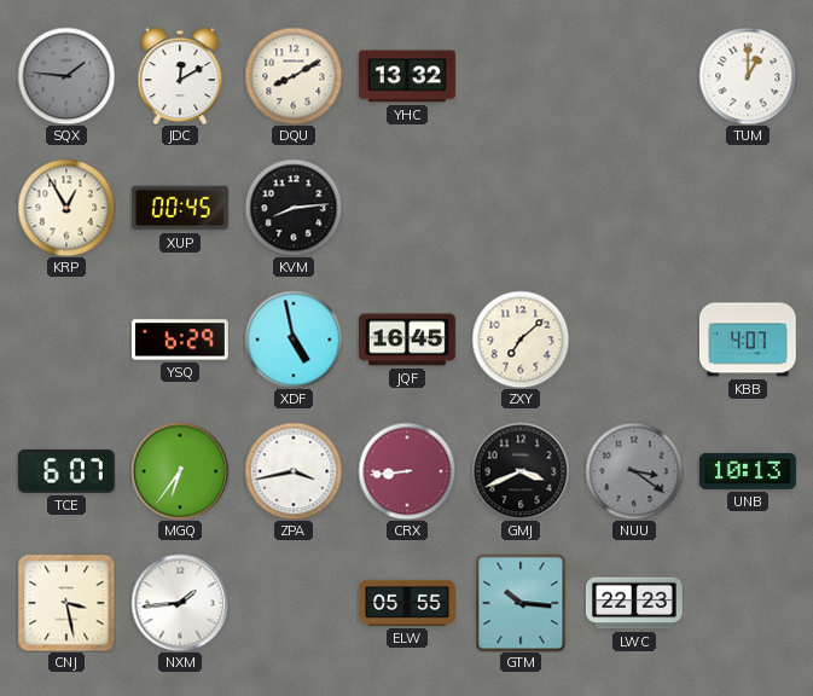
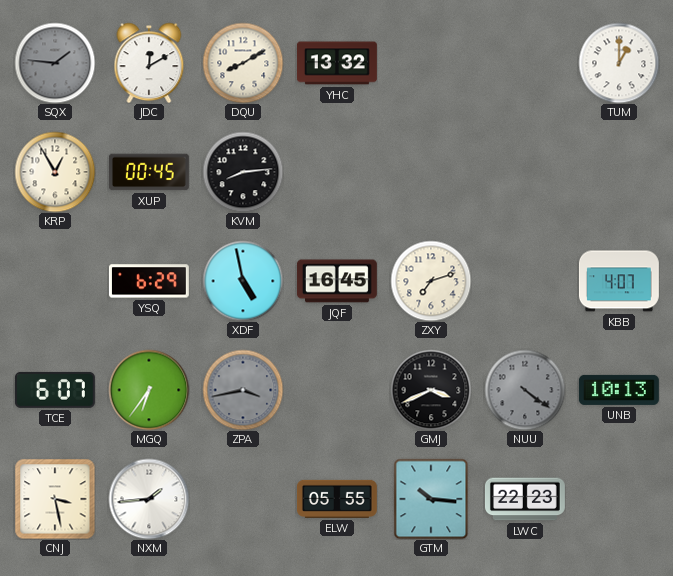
ZXY: 7:08 -> 7:12
ZPA dial: white -> grey
CRX: 8:44 -> none
NUU: 3:21 -> 4:21
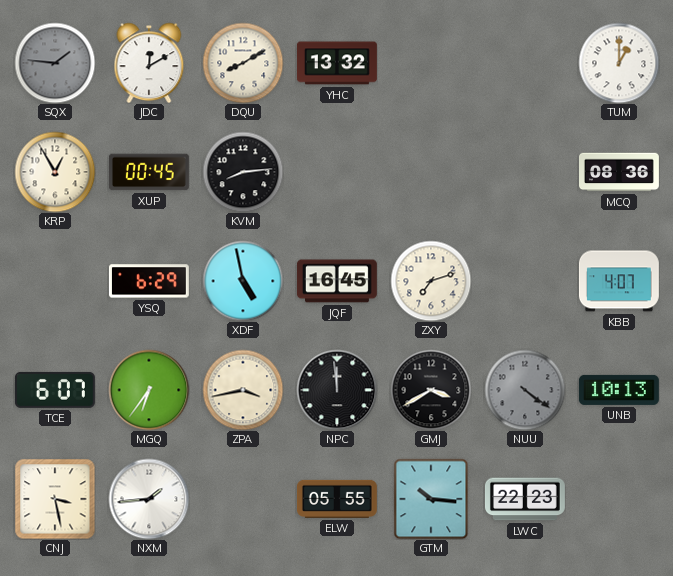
MCQ: none -> 08:36
ZPA dial: grey -> cream
NPC: none -> 11:59
GMJ: 3:41 -> 3:40
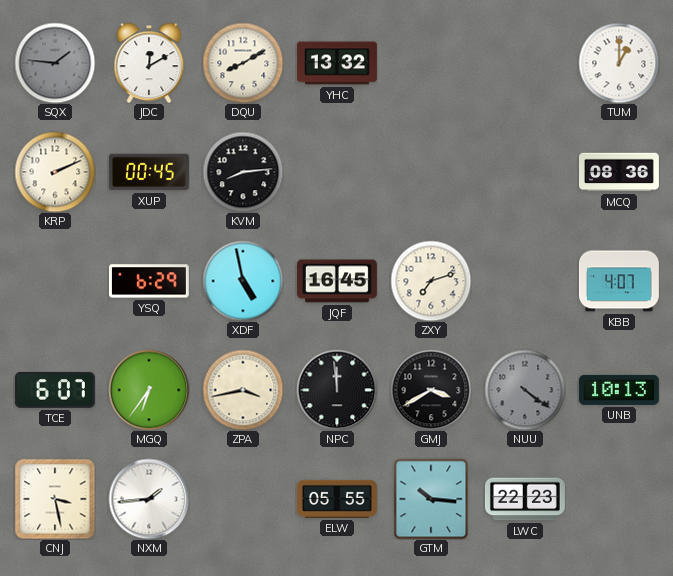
KRP: 12:55 -> 2:11
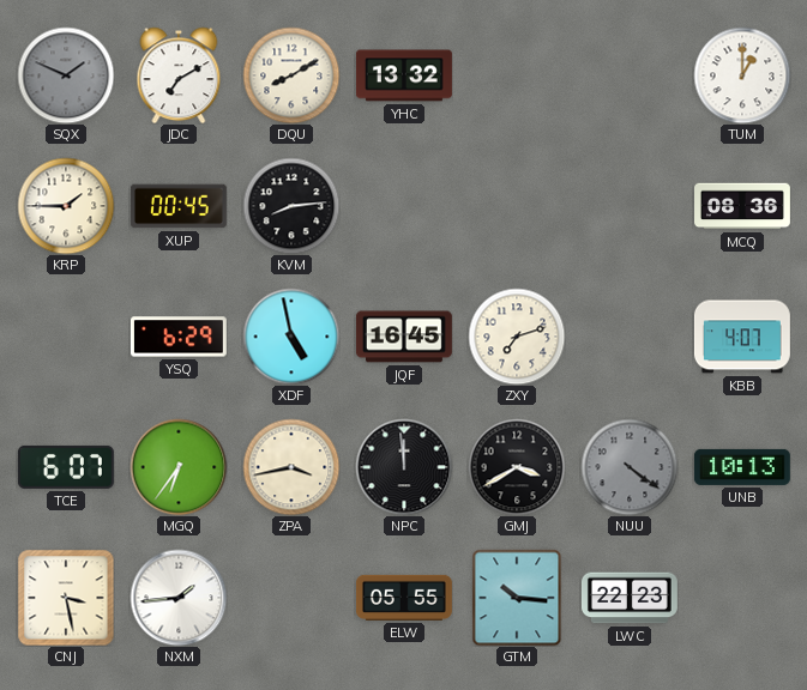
SQX: 1:46 -> 1:49
JDC: 12:10 -> 7:10
KRP: 2:11 -> 1:45
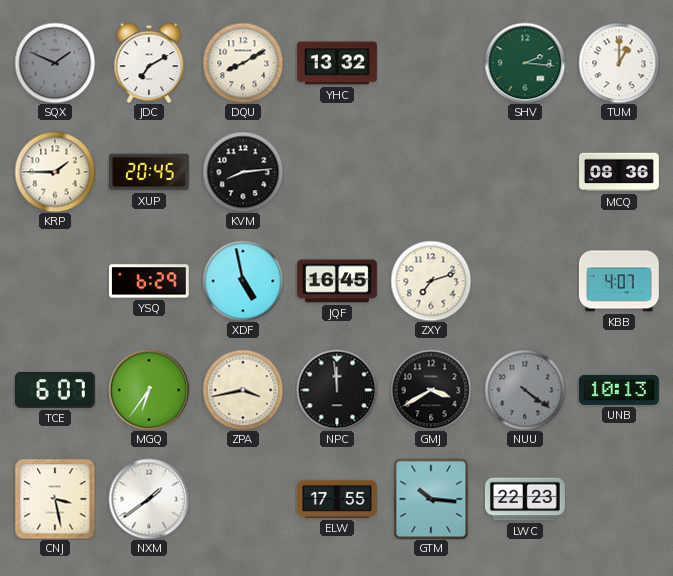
SHV: none -> 2:16
XUP: 00:45 -> 20:45
NXM: 1:44 -> 1:39
ELW: 05:55 -> 17:55
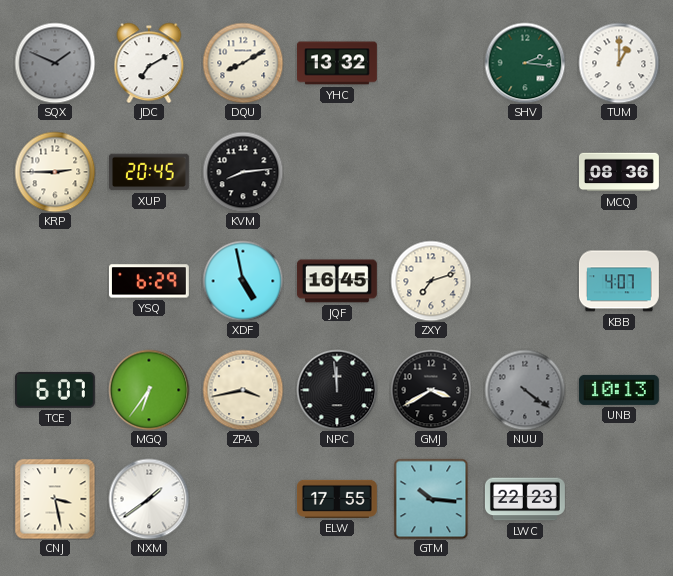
KRP: 1:45 -> 2:45
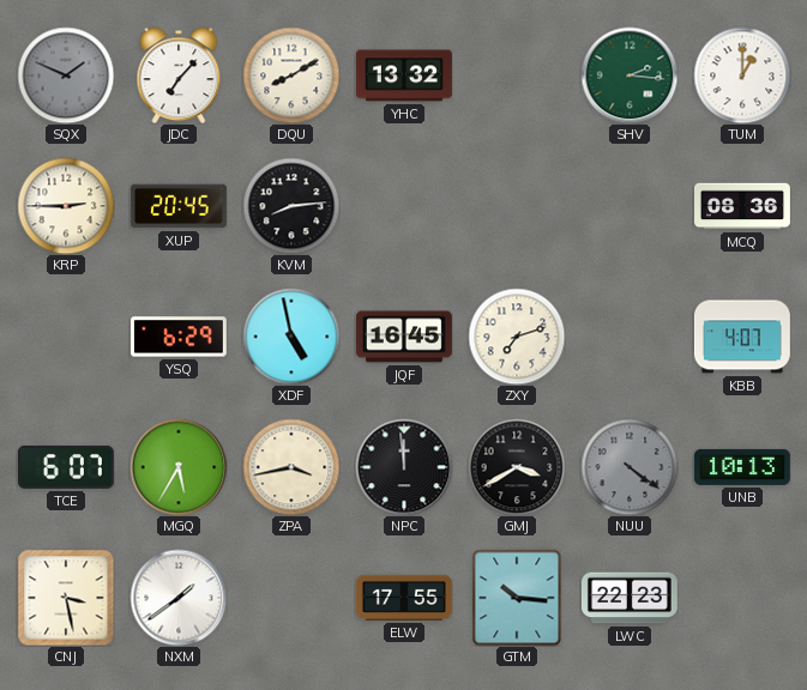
JDC: 7:10 -> 7:07
MGQ: 6:36 -> 5:35
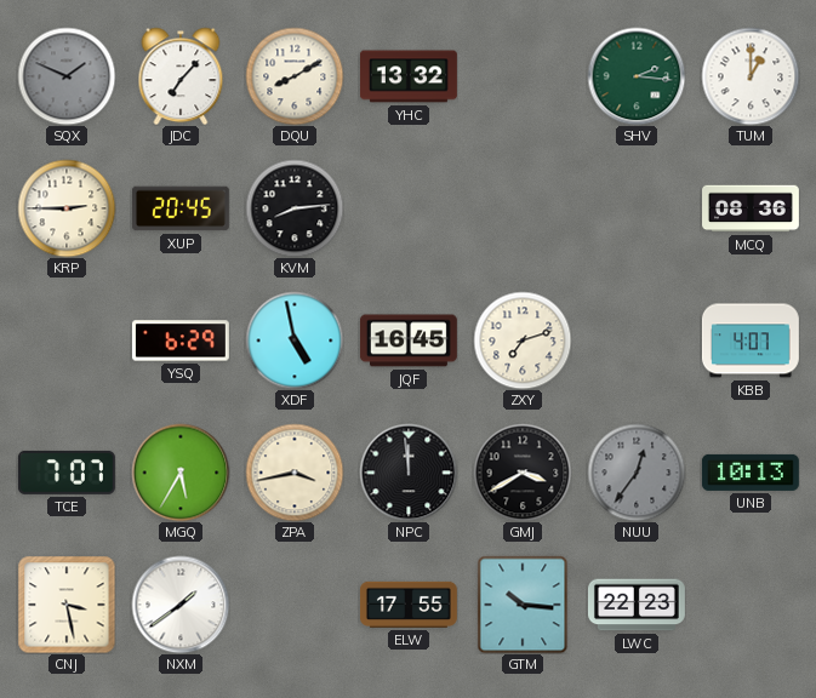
TCE: 6:07 -> 7:07
NUU: 4:21 -> 12:36
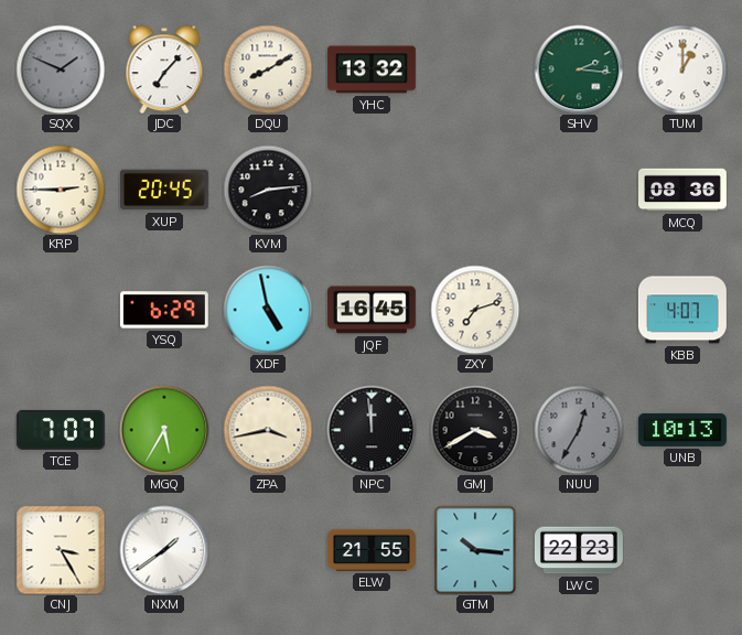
NUU: 12:36 -> 12:35
CNJ: 3:28 -> 3:25
ELW: 17:55 -> 21:55
